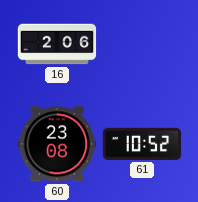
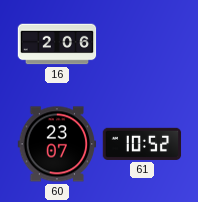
60: 23:08 -> 23:07
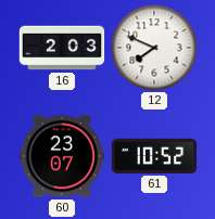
16: 2:06 -> 2:03
12: none -> 7:49
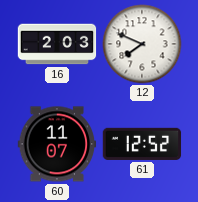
60: 23:07 -> 11:07
61: 10:52 -> 12:52
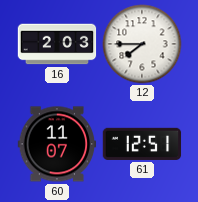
12: 7:49 -> 7:45
61: 12:52 -> 12:51
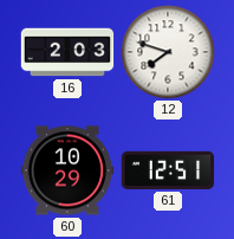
12: 7:45 -> 7:48
60: 11:07 -> 10:29
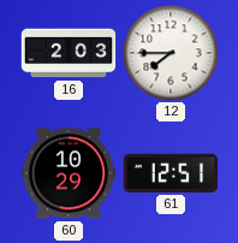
12: 7:48 -> 7:45
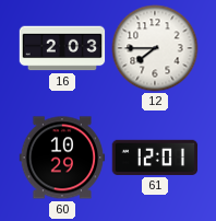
61: 12:51 -> 12:01
